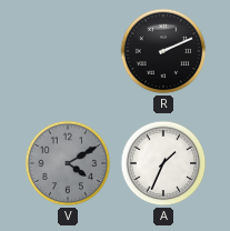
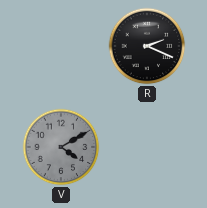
R: 2:11 -> 2:19
A: 1:34 -> none
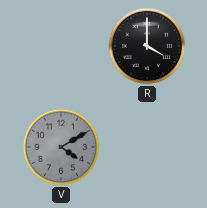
R: 2:19 -> 4:00
